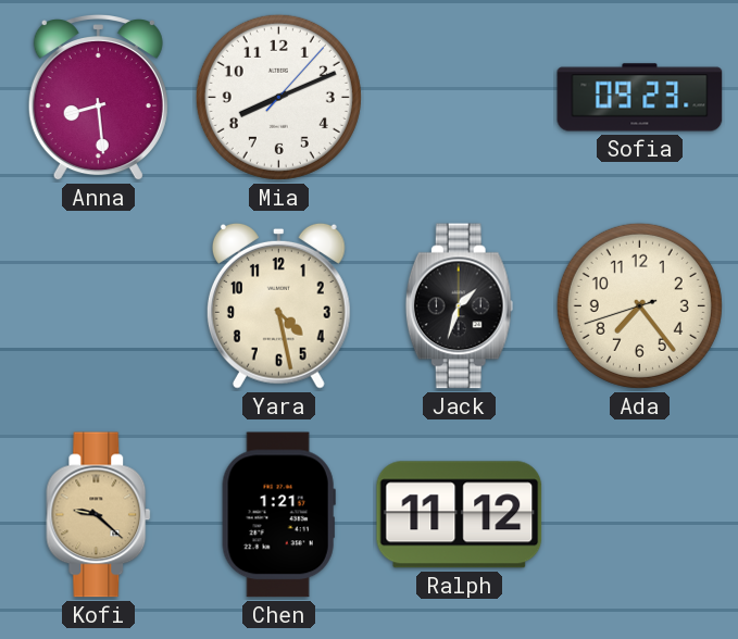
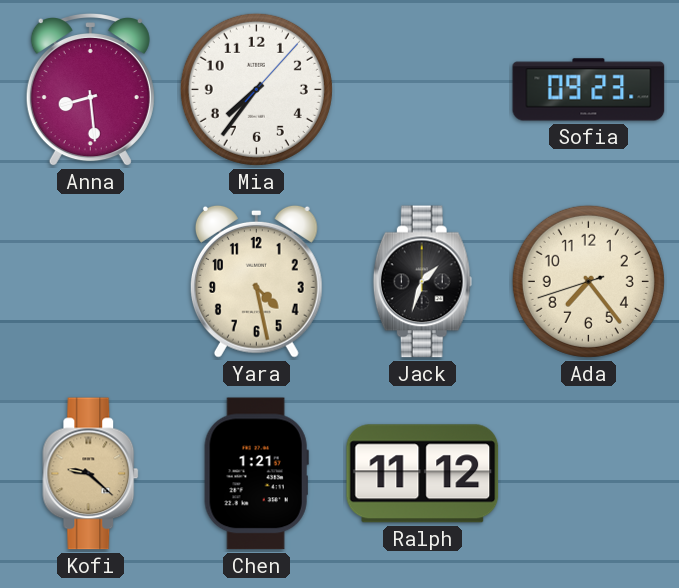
Mia: 8:11 -> 7:36
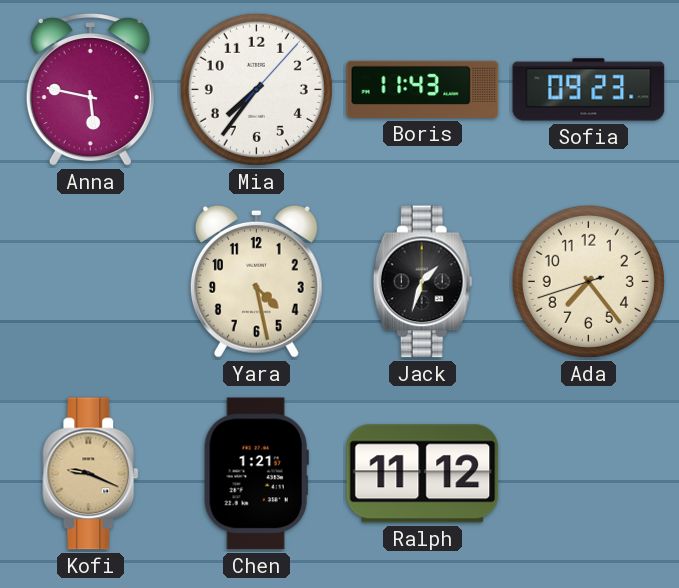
Anna: 8:29 -> 5:47
Boris: none -> 11:43
Kofi: 9:22 -> 9:19
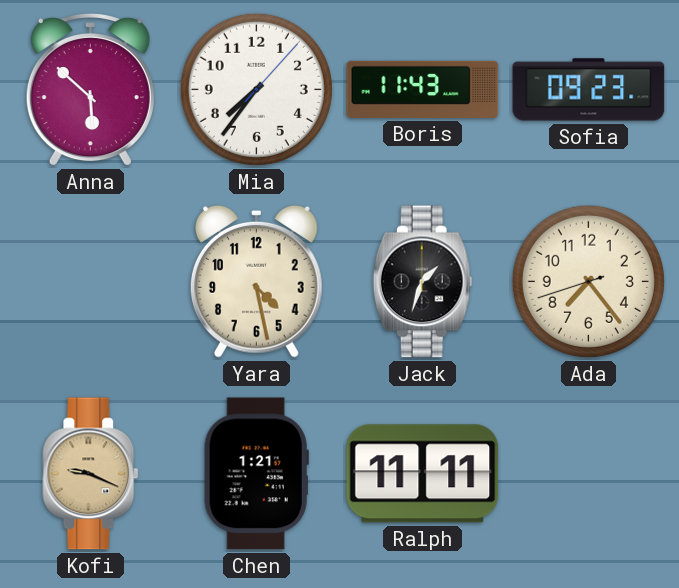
Anna: 5:47 -> 5:52
Ralph: 11:12 -> 11:11
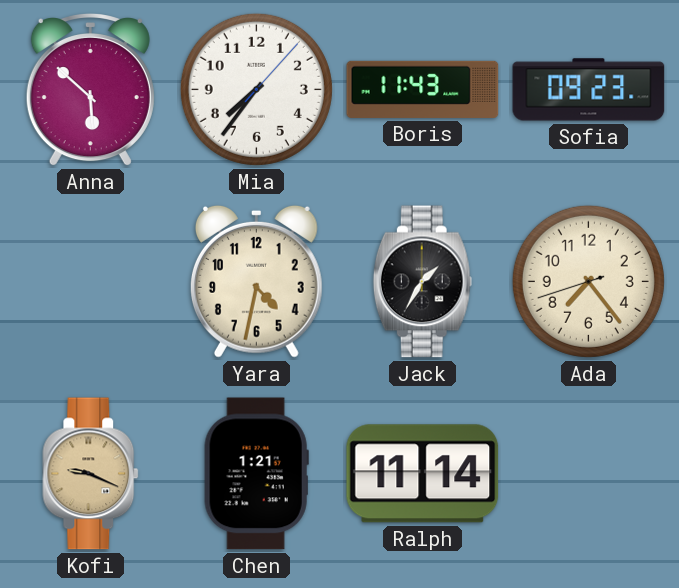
Yara: 4:28 -> 4:32
Jack: 1:33 -> 1:35
Ralph: 11:11 -> 11:14
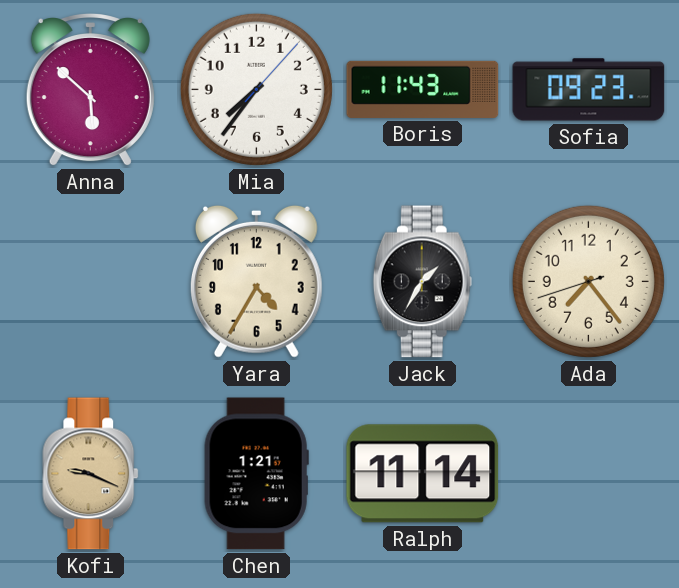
Yara: 4:32 -> 4:35
